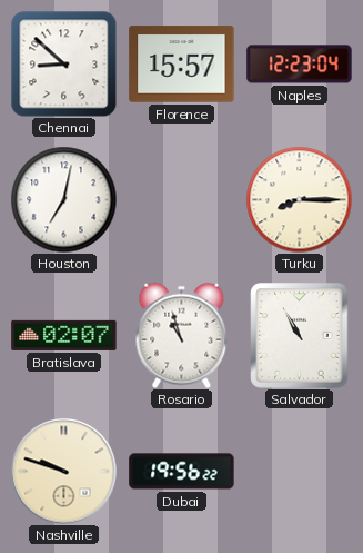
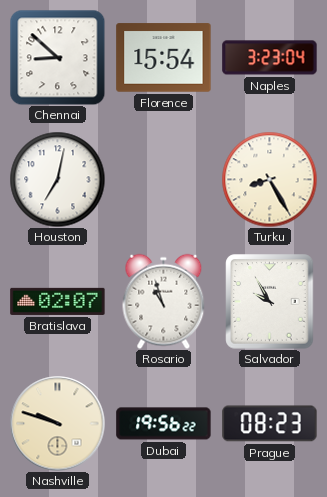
Florence: 15:57 -> 15:54
Naples: 12:23 -> 3:23
Turku: 8:15 -> 8:25
Salvador: 10:55 -> 9:55
Prague: none -> 08:23
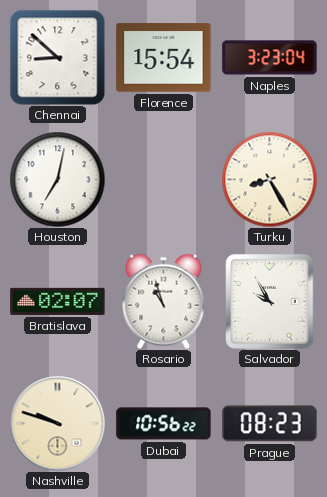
Dubai: 19:56 -> 10:56
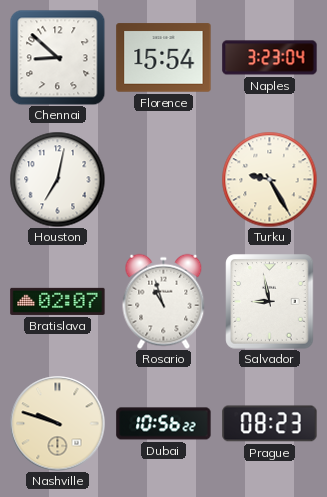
Turku: 8:25 -> 9:25
Salvador: 9:55 -> 8:58
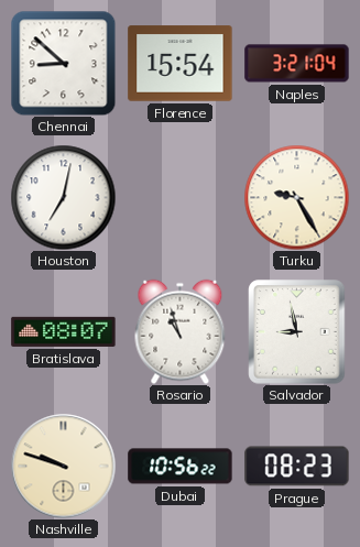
Naples: 3:23 -> 3:21
Bratislava: 02:07 -> 08:07
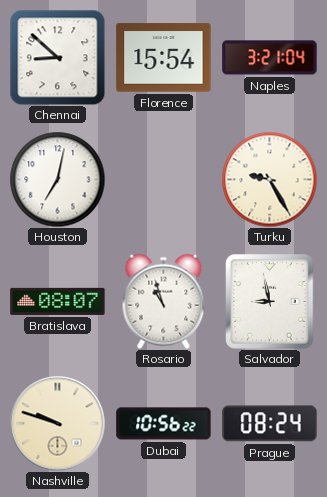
Prague: 08:23 -> 08:24
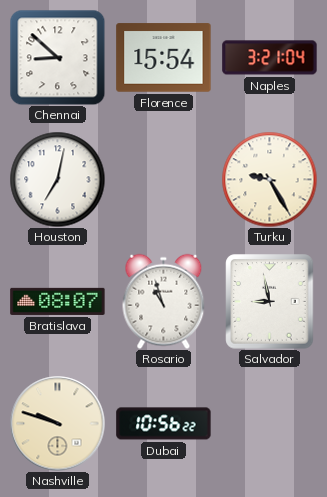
Prague: 08:24 -> none
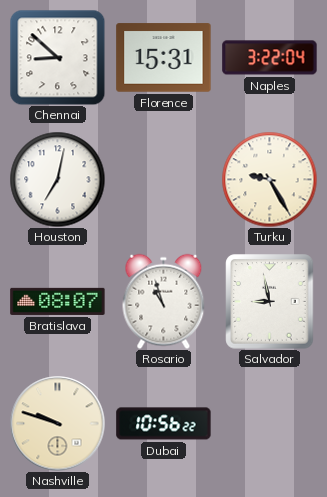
Florence: 15:54 -> 15:31
Naples: 3:21 -> 3:22
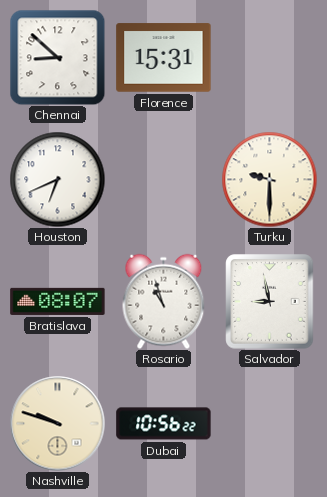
Naples: 3:22 -> none
Houston: 7:02 -> 6:41
Turku: 9:25 -> 9:30
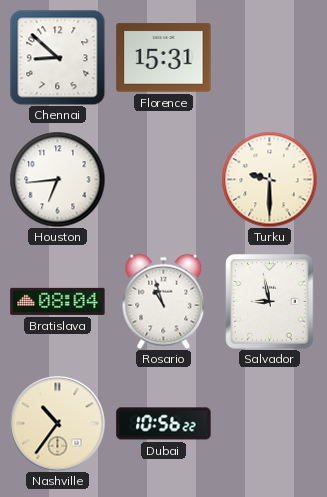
Houston: 6:41 -> 6:44
Bratislava: 08:07 -> 08:04
Nashville: 9:48 -> 10:36
